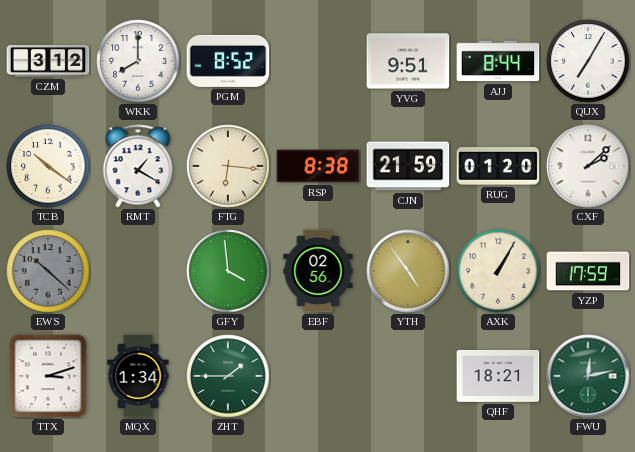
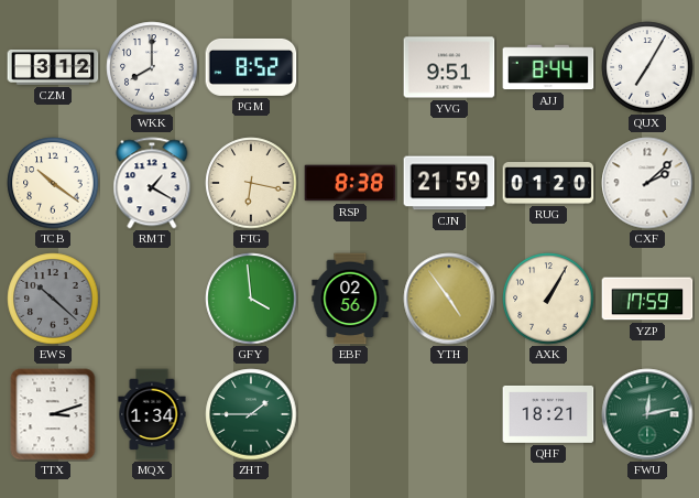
FTG: 6:16 -> 6:17
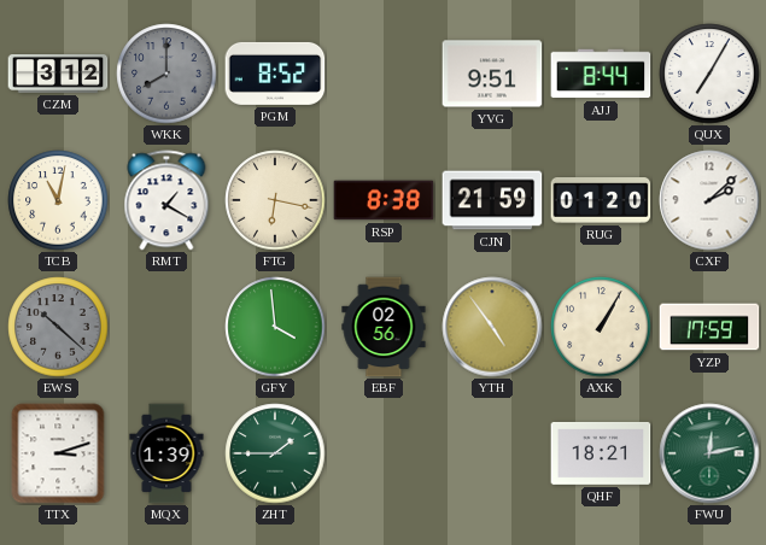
WKK dial: white -> grey
TCB: 10:21 -> 11:02
MQX: 1:34 -> 1:39
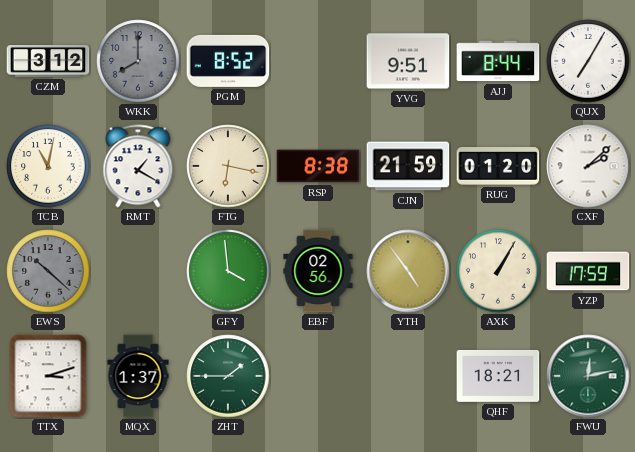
MQX: 1:39 -> 1:37
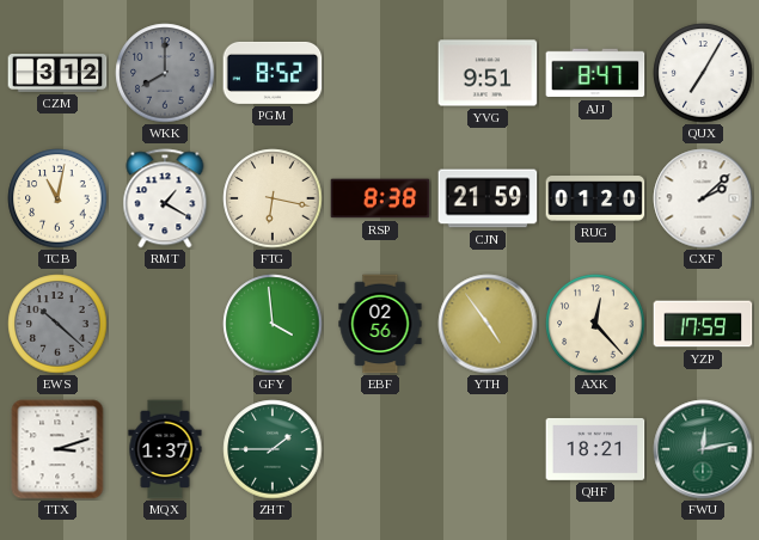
AJJ: 8:44 -> 8:47
AXK: 1:05 -> 12:23
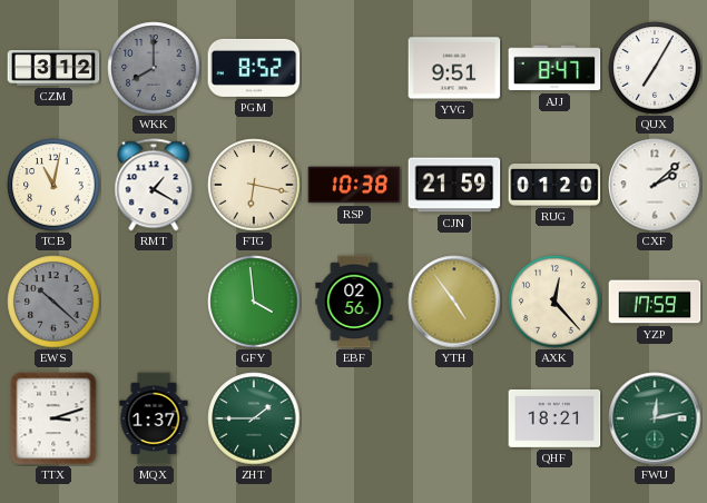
RSP: 8:38 -> 10:38
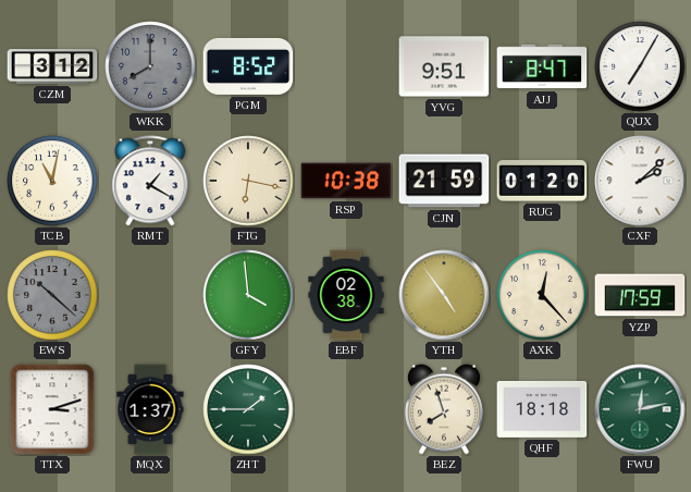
EBF: 02:56 -> 02:38
BEZ: none -> 7:57
QHF: 18:21 -> 18:18
